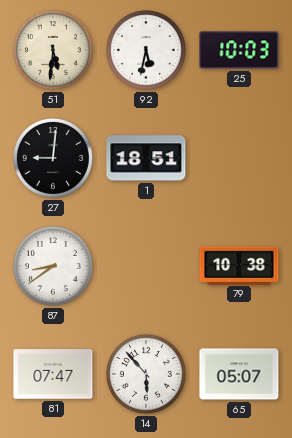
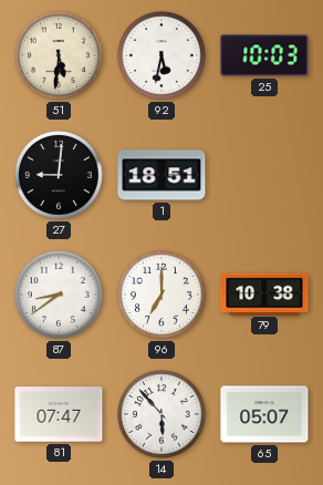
96: none -> 7:00
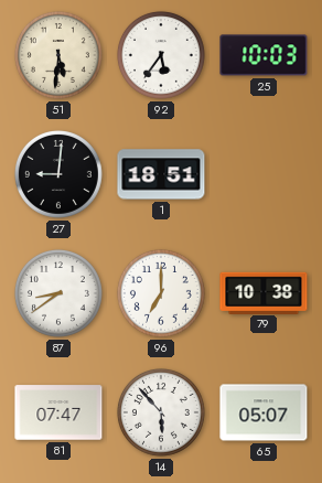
92: 5:32 -> 5:36
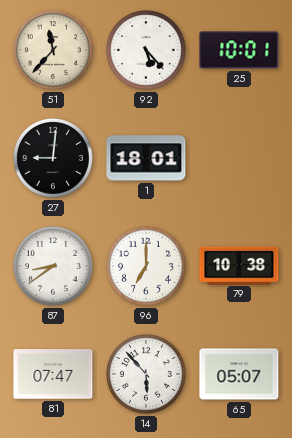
51: 5:31 -> 11:37
92: 5:36 -> 5:23
25: 10:03 -> 10:01
1: 18:51 -> 18:01
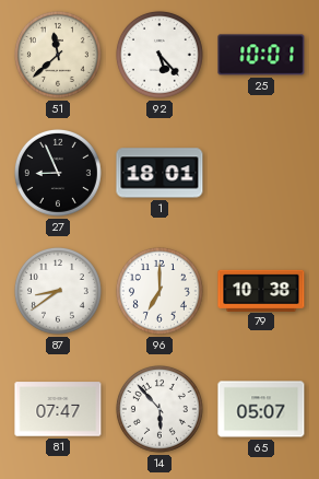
51: 11:37 -> 11:38
27: 9:01 -> 8:56
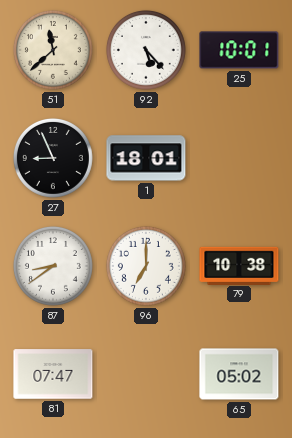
14: 5:53 -> none
65: 05:07 -> 05:02
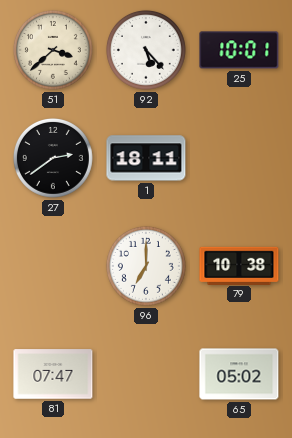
51: 11:38 -> 3:38
27: 8:56 -> 2:39
1: 18:01 -> 18:11
87: 8:39 -> none
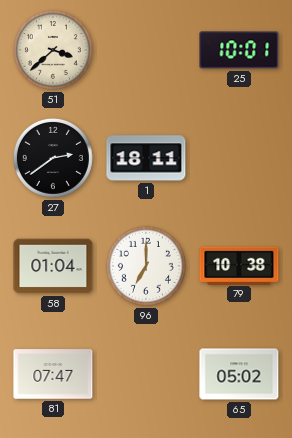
92: 5:23 -> none
58: none -> 01:04
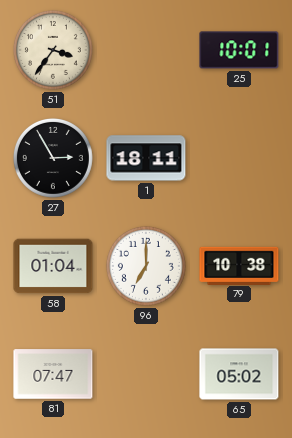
51: 3:38 -> 3:36
27: 2:39 -> 2:55
